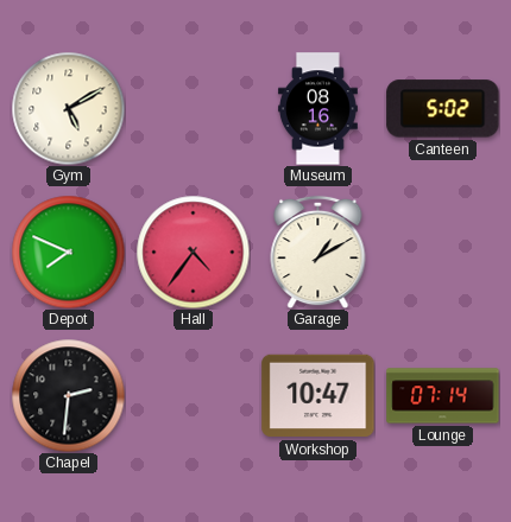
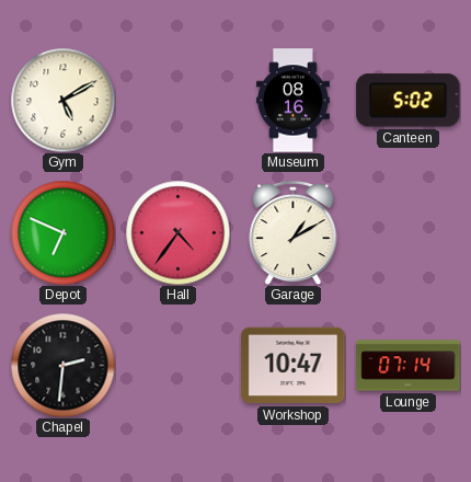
Depot: 7:49 -> 6:49
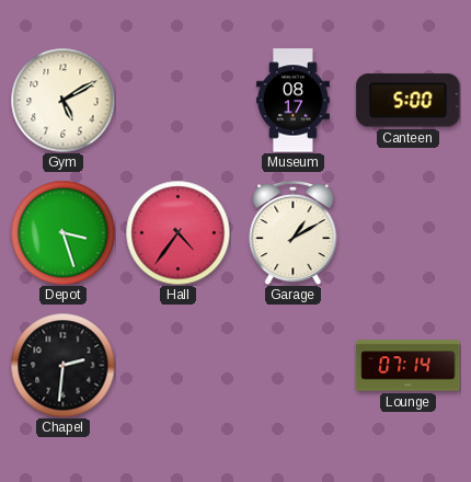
Museum: 08:16 -> 08:17
Canteen: 5:02 -> 5:00
Depot: 6:49 -> 3:27
Workshop: 10:47 -> none
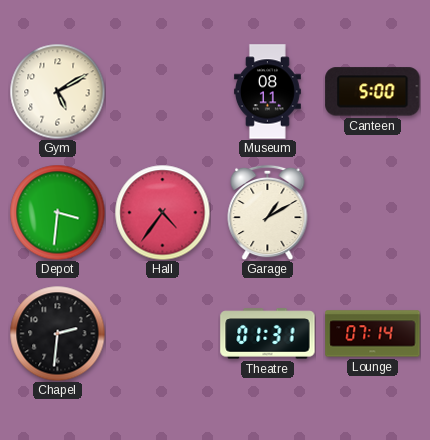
Museum: 08:17 -> 08:11
Depot: 3:27 -> 3:31
Theatre: none -> 01:31
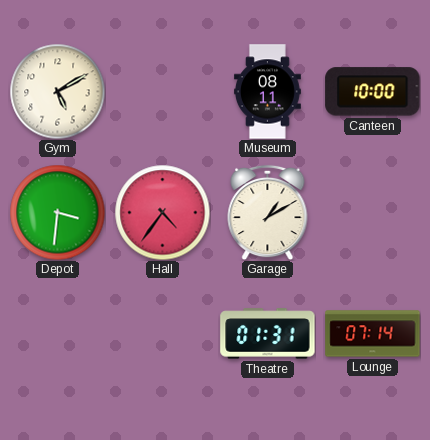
Canteen: 5:00 -> 10:00
Chapel: 2:31 -> none
